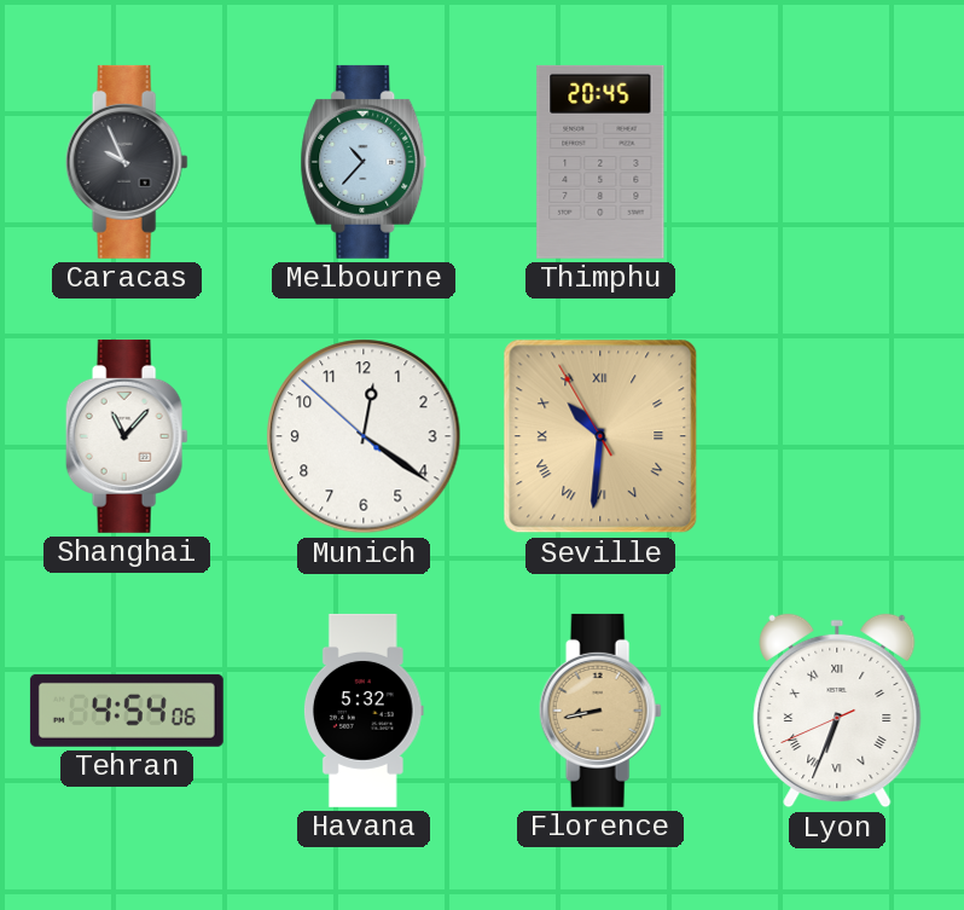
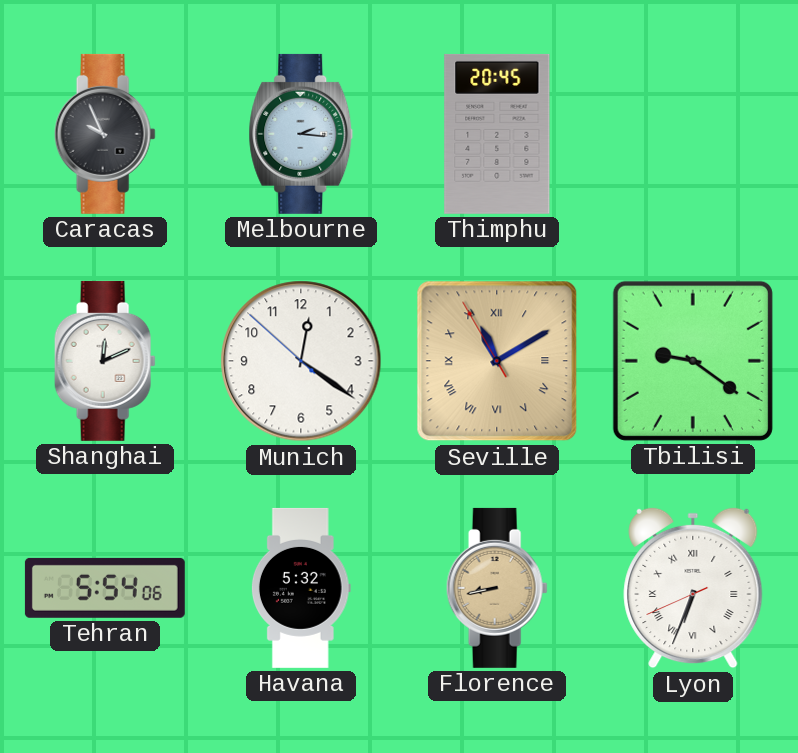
Melbourne: 10:37 -> 2:16
Shanghai: 11:07 -> 12:11
Seville: 10:30 -> 11:09
Tbilisi: none -> 9:21
Tehran: 4:54 -> 5:54
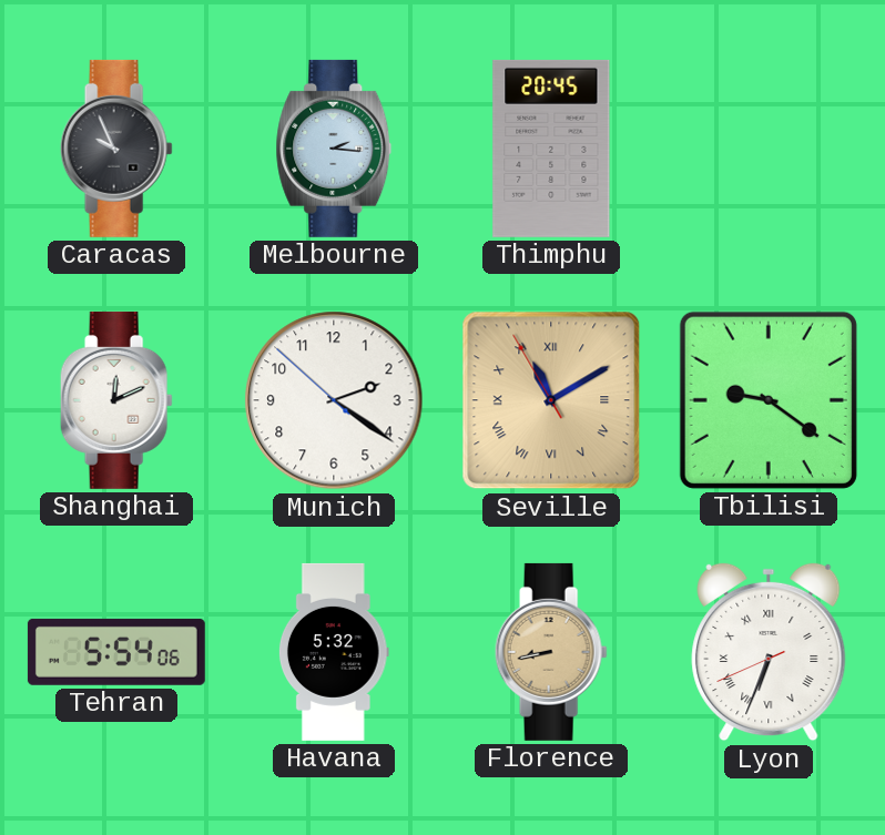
Munich: 12:20 -> 2:20
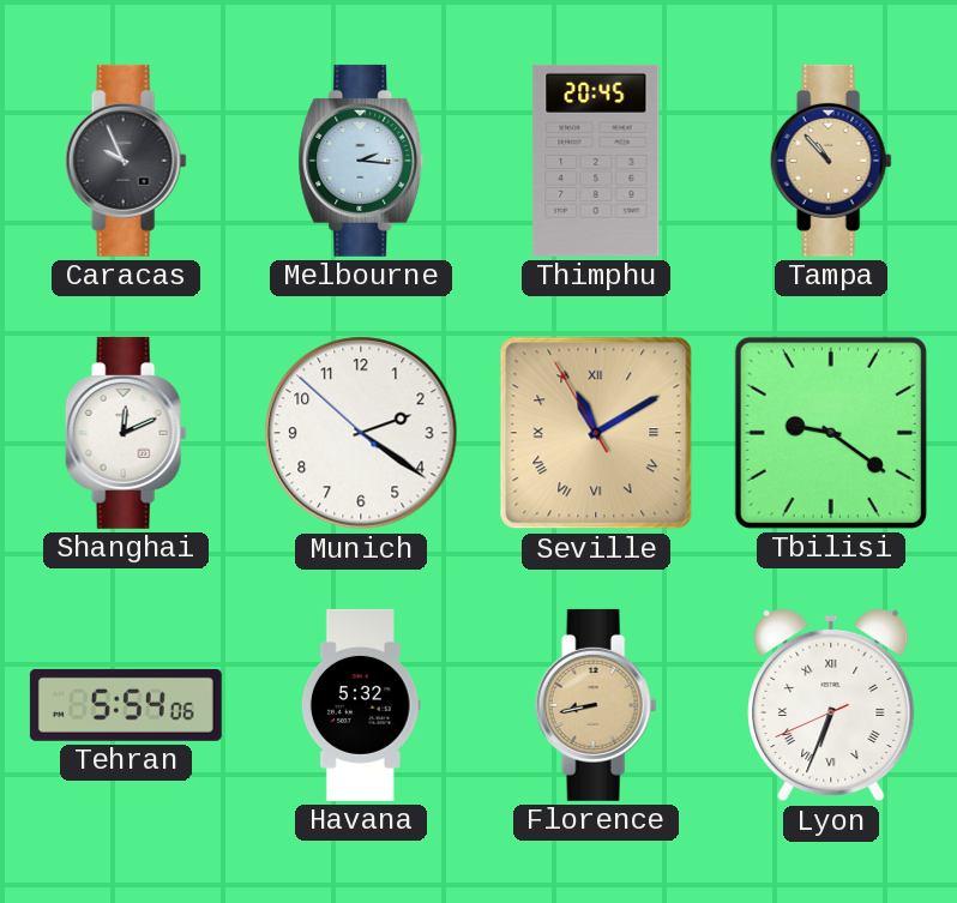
Tampa: none -> 10:53
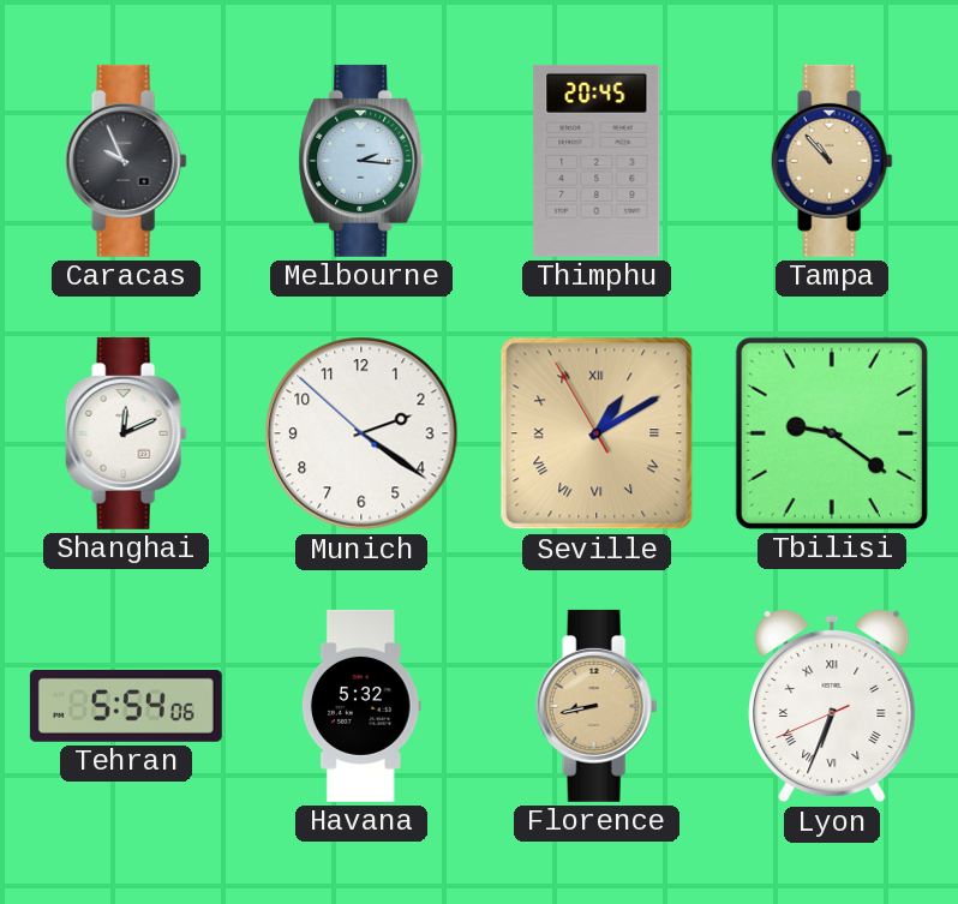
Seville: 11:09 -> 1:09
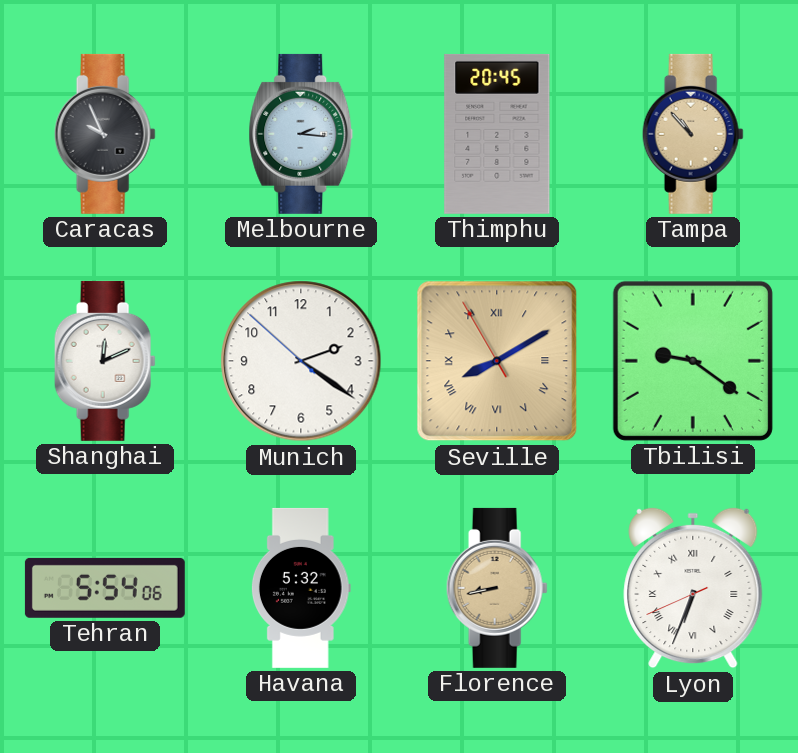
Seville: 1:09 -> 8:09
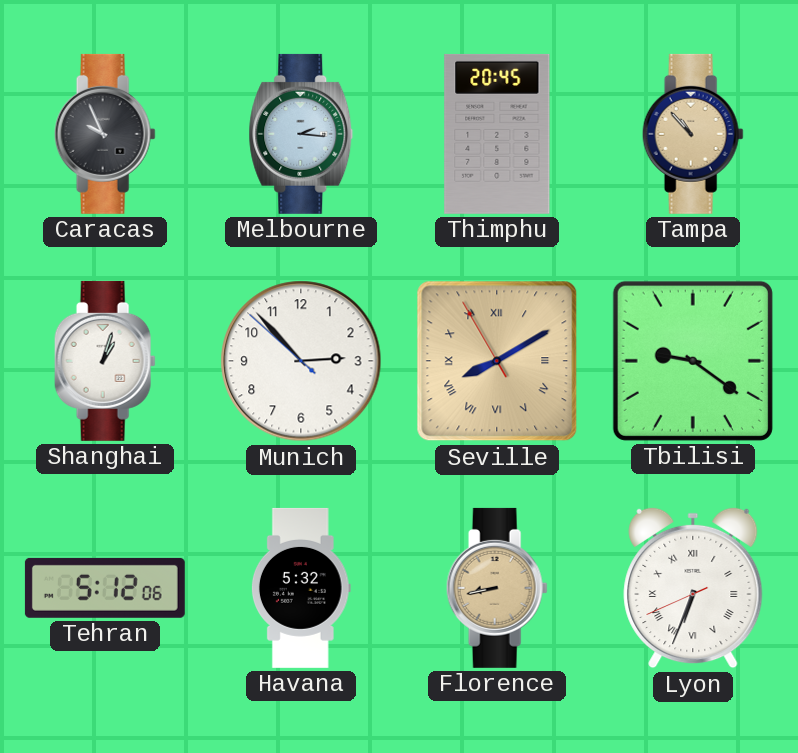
Shanghai: 12:11 -> 1:03
Munich: 2:20 -> 2:52
Tehran: 5:54 -> 5:12
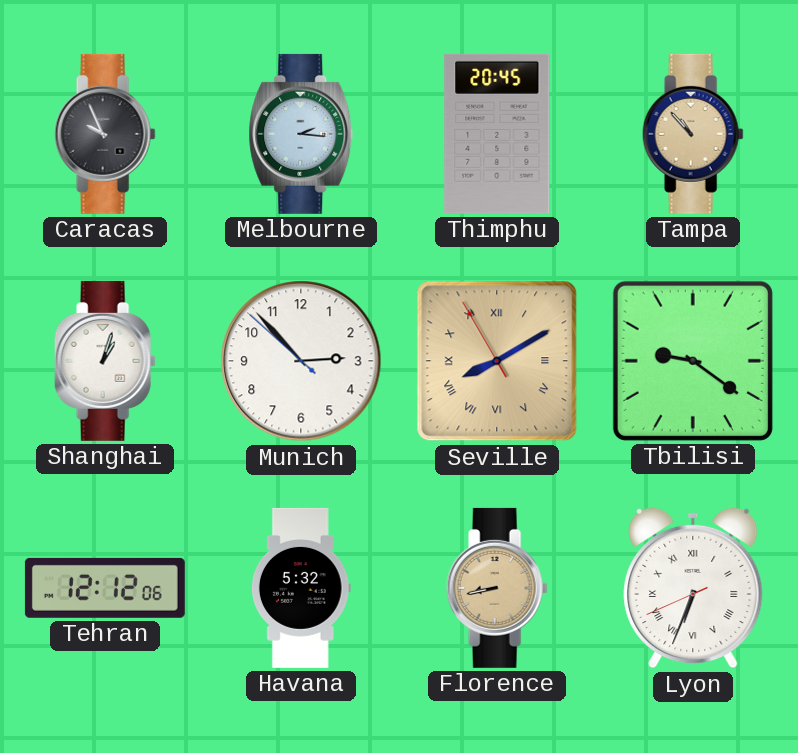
Tehran: 5:12 -> 12:12
